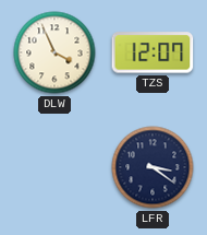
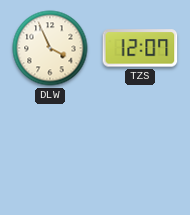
LFR: 3:21 -> none
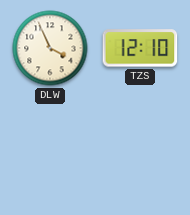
TZS: 12:07 -> 12:10
